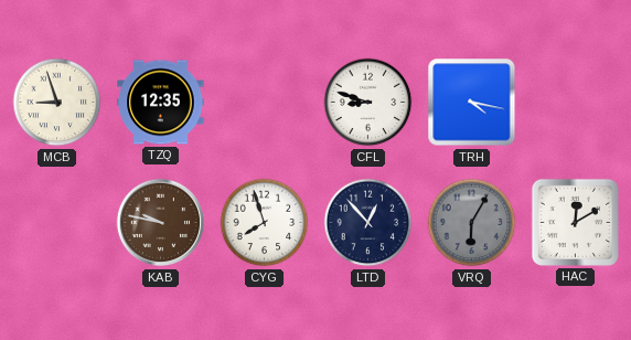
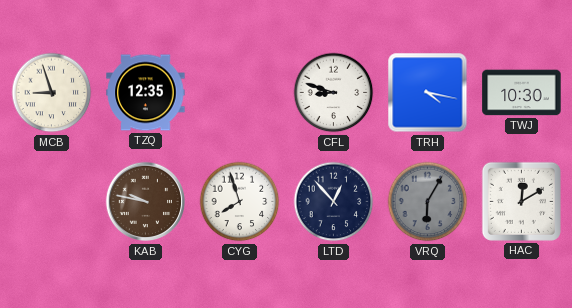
TWJ: none -> 10:30
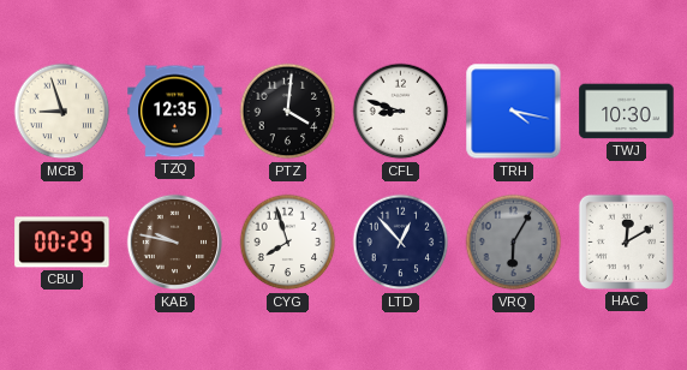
PTZ: none -> 4:01
CBU: none -> 00:29
